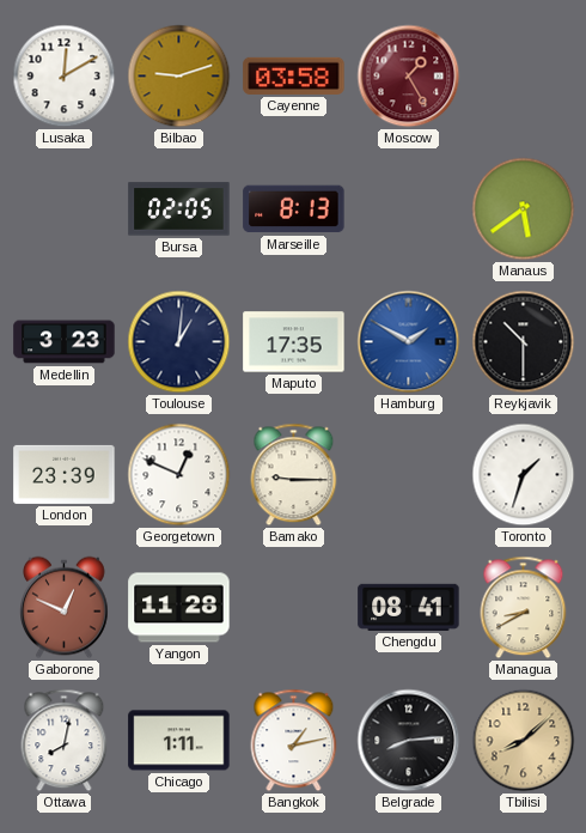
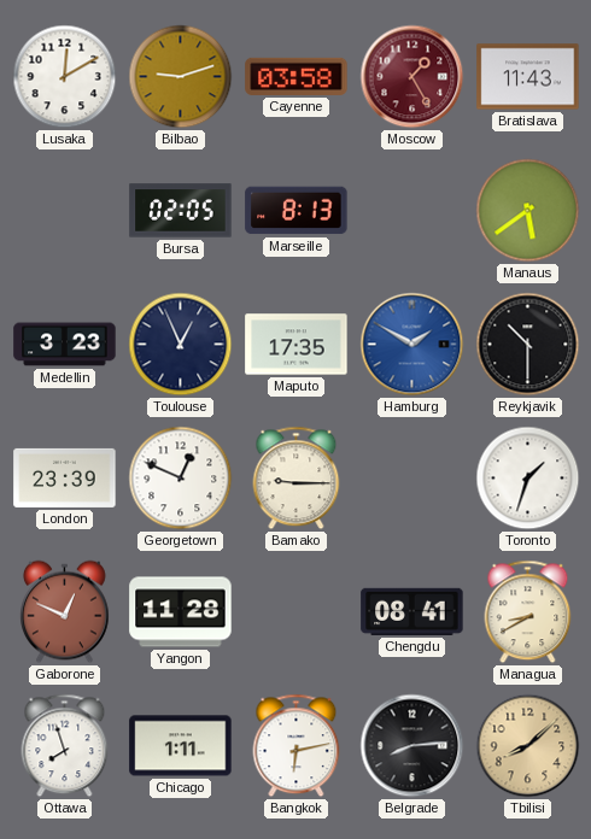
Bratislava: none -> 11:43
Toulouse: 1:01 -> 12:56
Ottawa: 8:02 -> 7:57
Bangkok: 1:13 -> 6:13
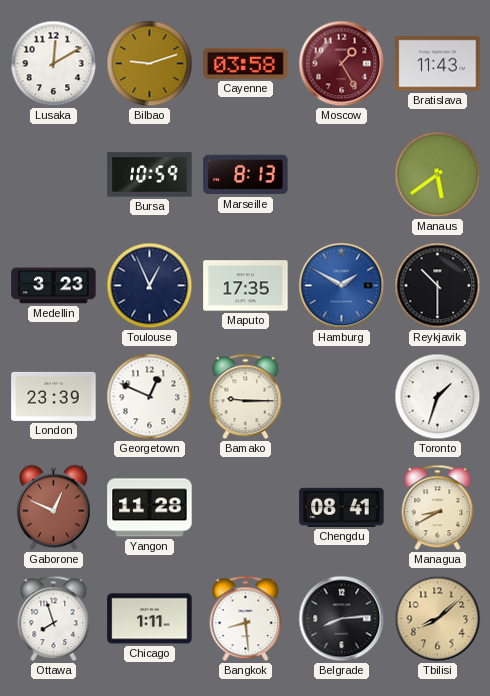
Bursa: 02:05 -> 10:59
Bangkok: 6:13 -> 8:29
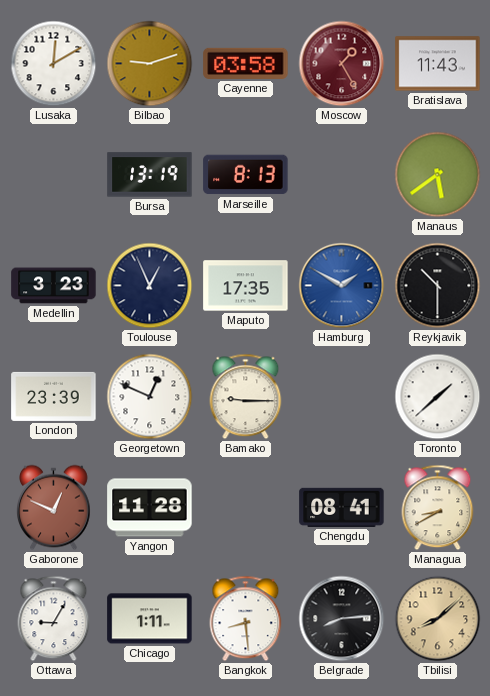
Bursa: 10:59 -> 13:19
Toronto: 1:33 -> 1:38
Ottawa: 7:57 -> 9:05
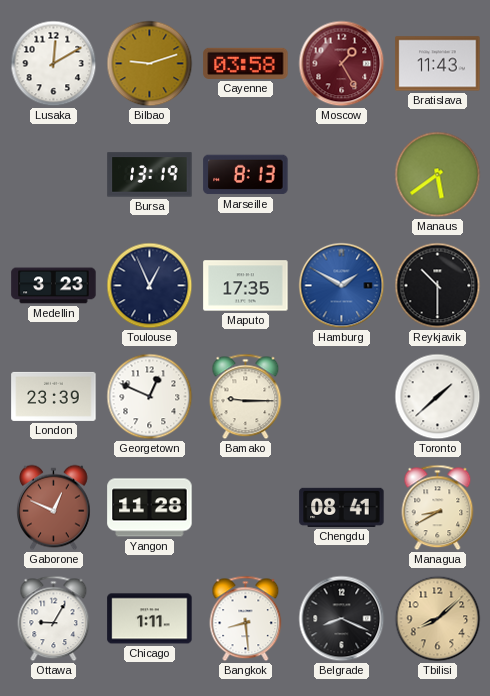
Belgrade: 8:14 -> 8:19
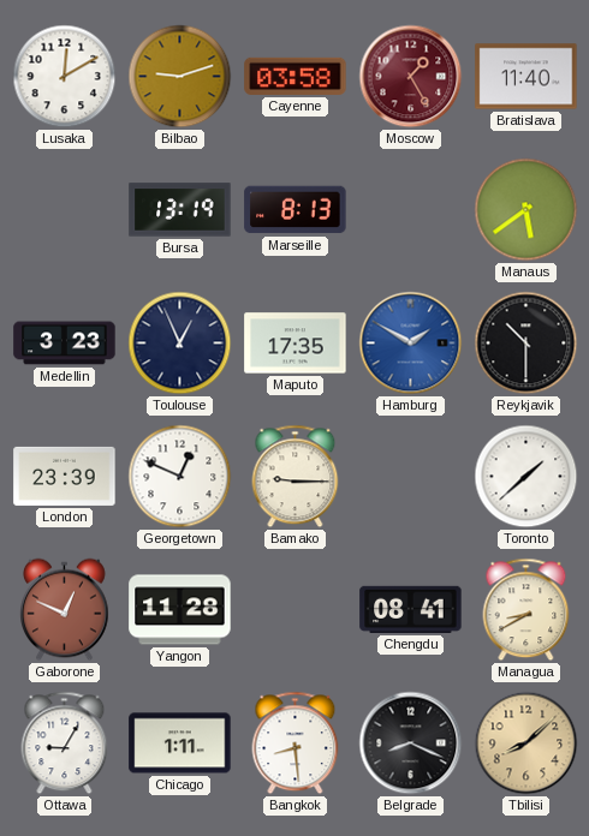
Bratislava: 11:43 -> 11:40
